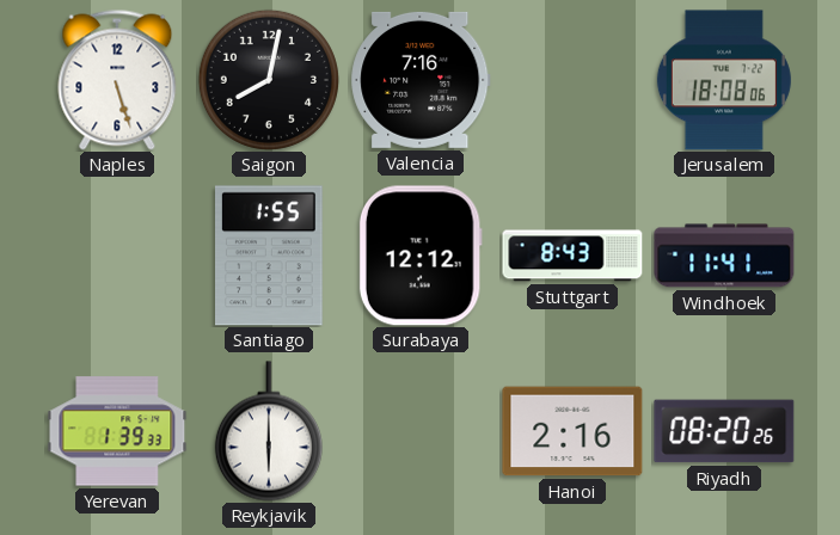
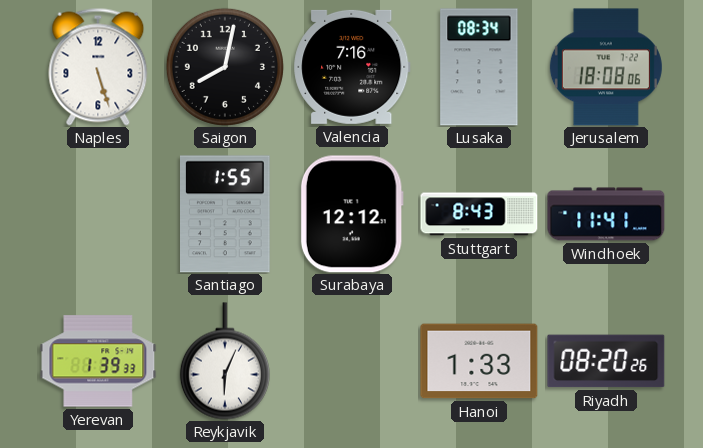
Lusaka: none -> 08:34
Reykjavik: 6:00 -> 6:04
Hanoi: 2:16 -> 1:33
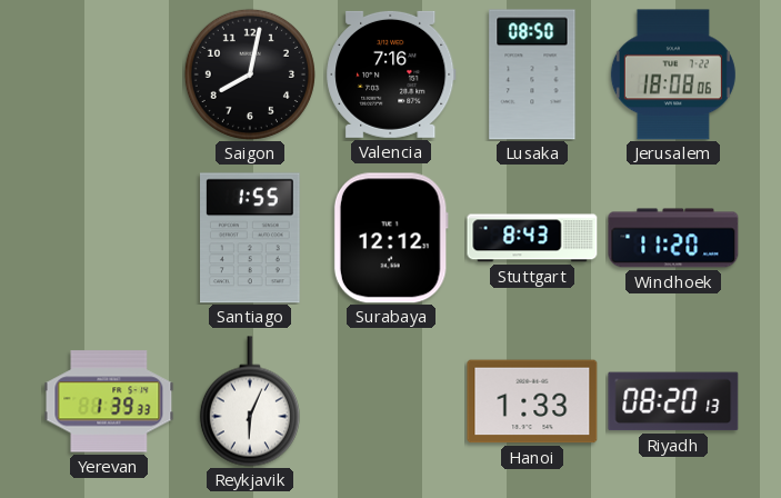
Naples: 5:27 -> none
Lusaka: 08:34 -> 08:50
Windhoek: 11:41 -> 11:20
Riyadh: 08:20:26 -> 08:20:13
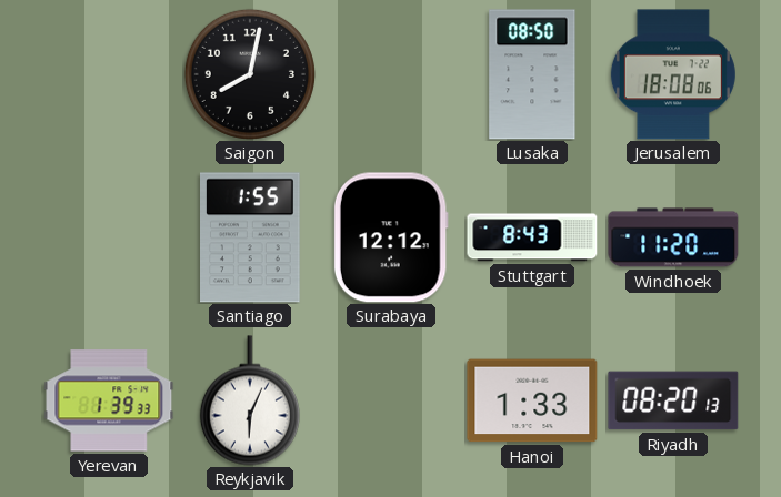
Valencia: 7:16 -> none
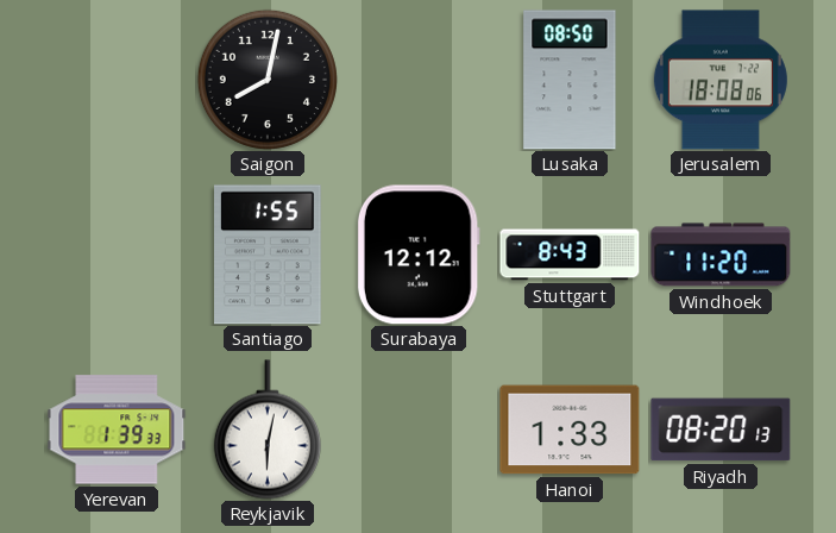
Reykjavik: 6:04 -> 6:02
